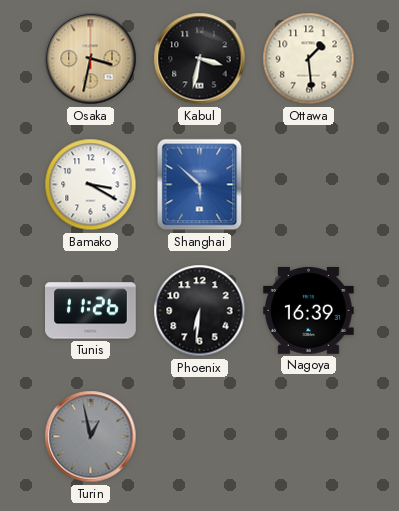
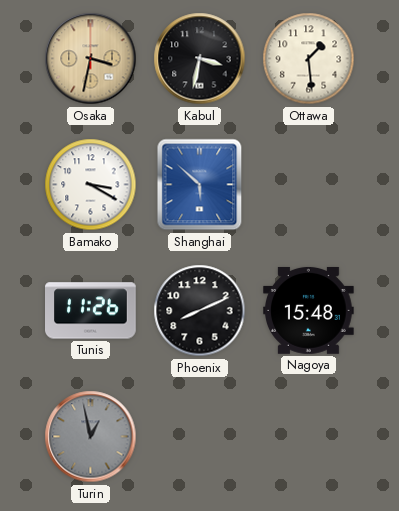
Phoenix: 6:31 -> 8:11
Nagoya: 16:39 -> 15:48
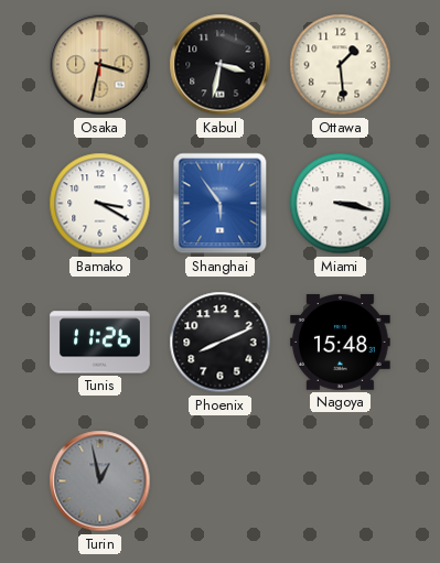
Shanghai: 5:52 -> 5:54
Miami: none -> 3:17
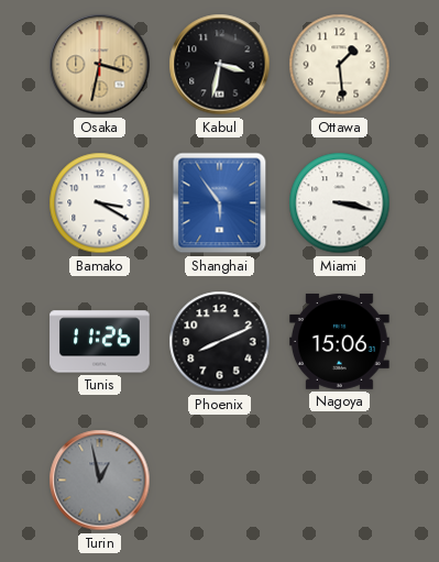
Nagoya: 15:48 -> 15:06
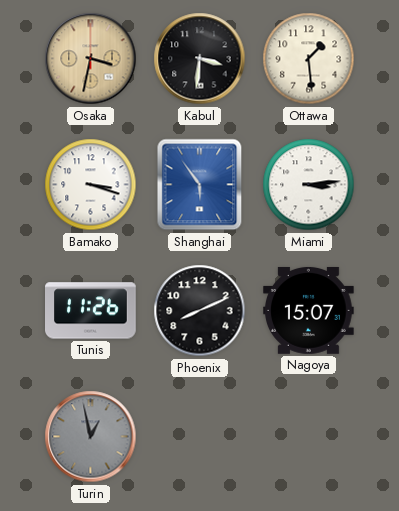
Kabul: 3:32 -> 3:31
Bamako: 3:20 -> 3:18
Miami: 3:17 -> 3:14
Nagoya: 15:06 -> 15:07
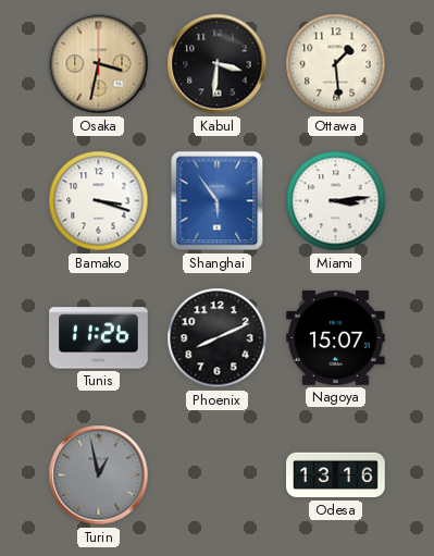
Odesa: none -> 13:16
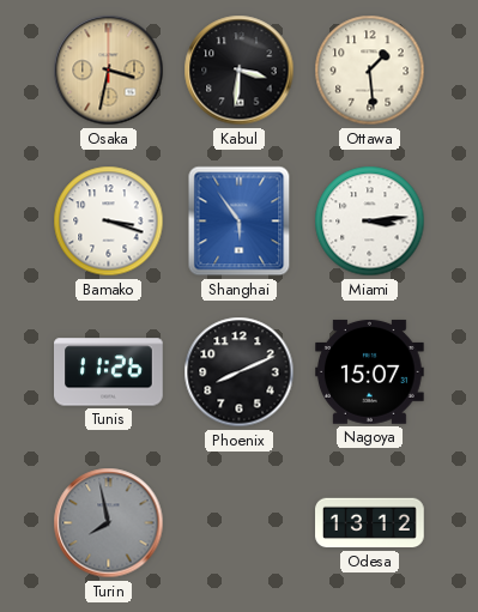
Turin: 12:58 -> 7:58
Odesa: 13:16 -> 13:12
